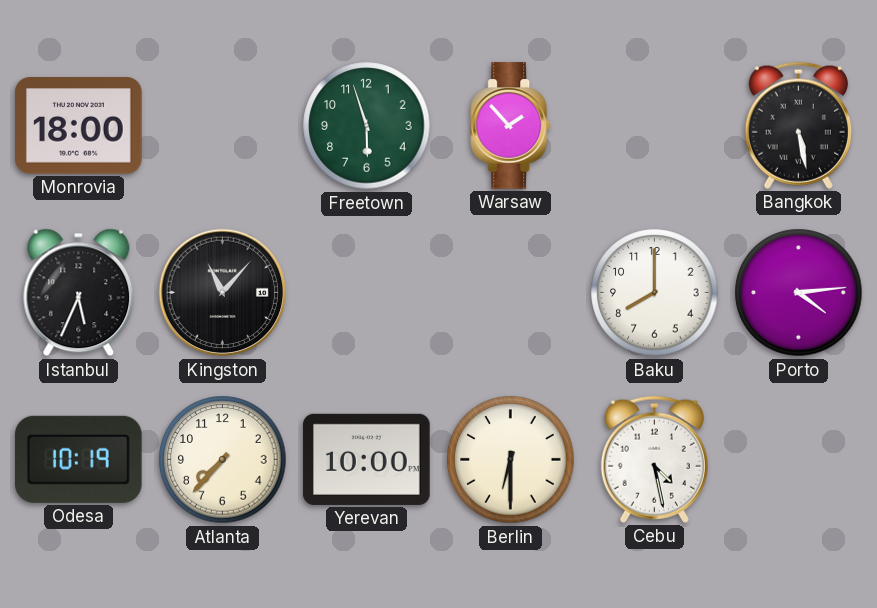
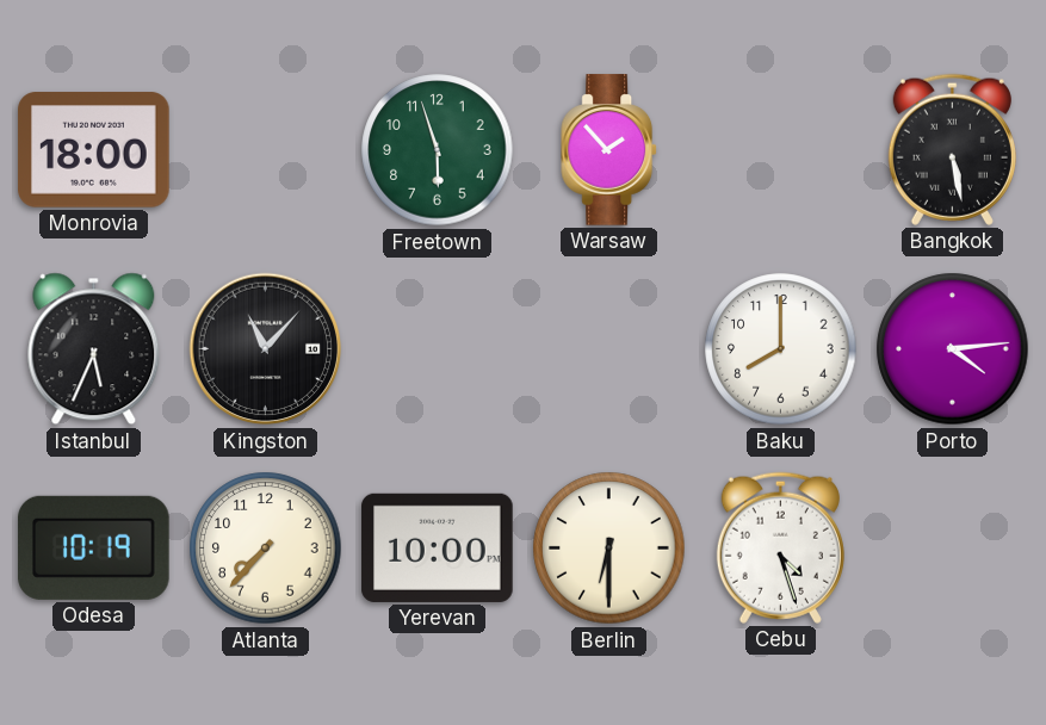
Cebu: 4:28 -> 4:27
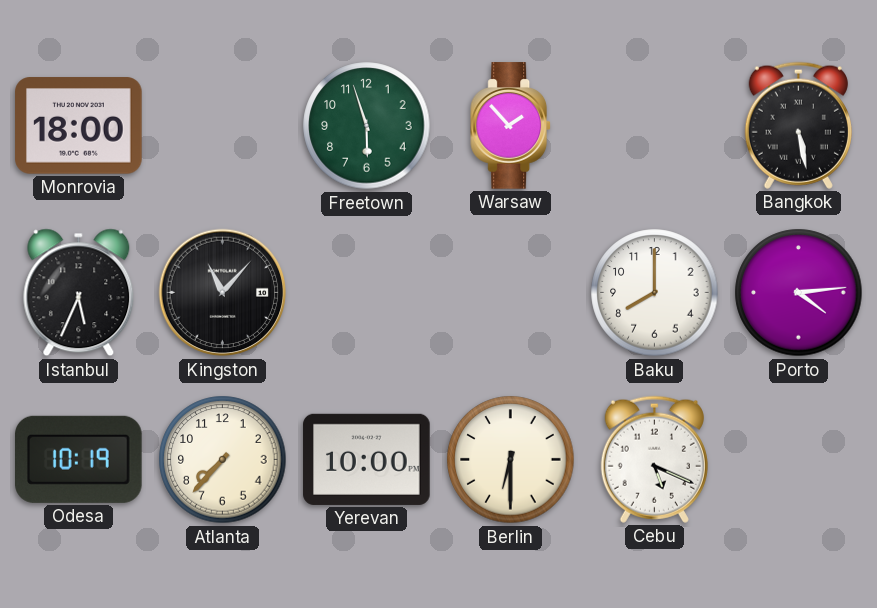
Cebu: 4:27 -> 5:19
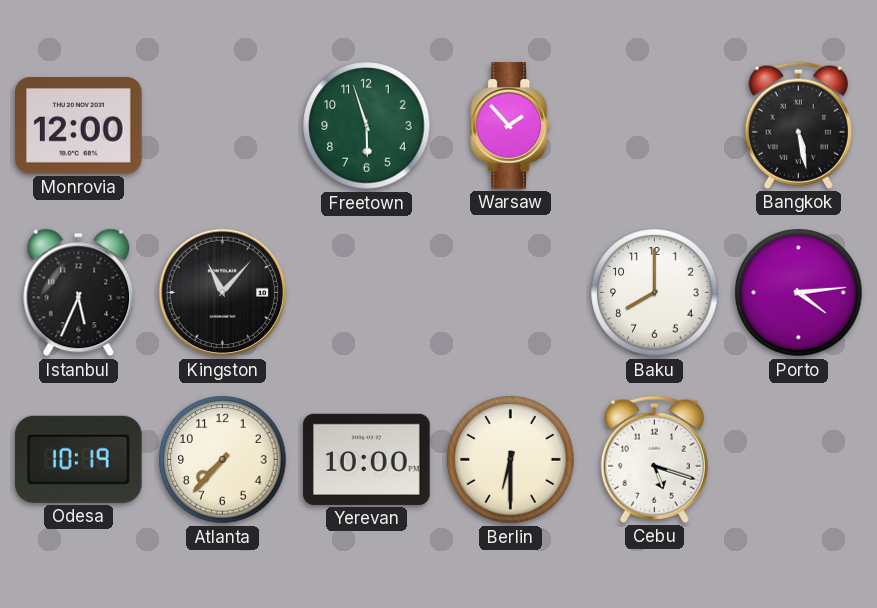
Monrovia: 18:00 -> 12:00
Cebu: 5:19 -> 5:18
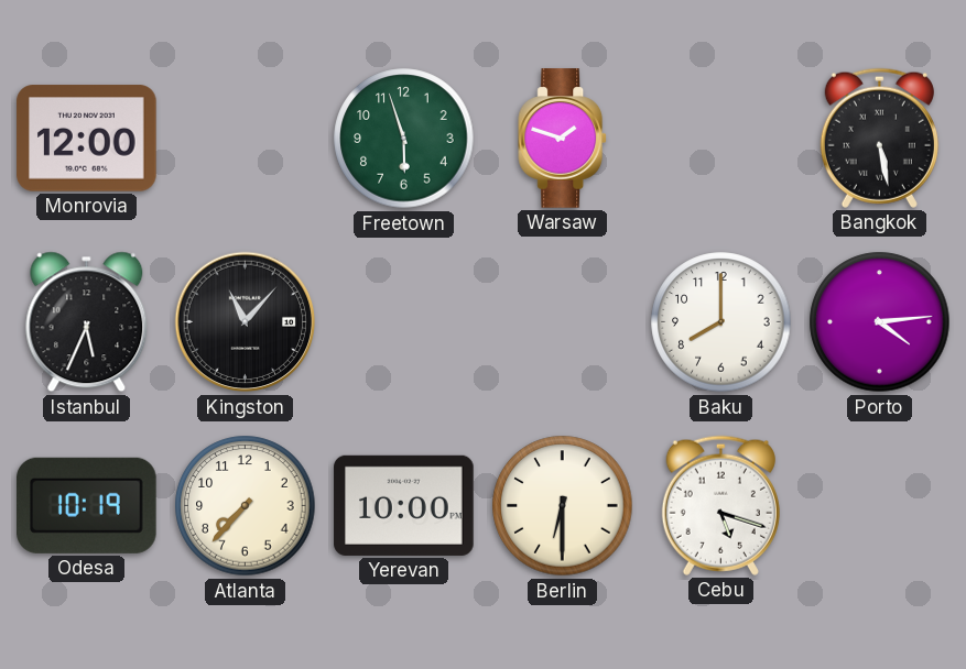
Warsaw: 1:53 -> 1:48
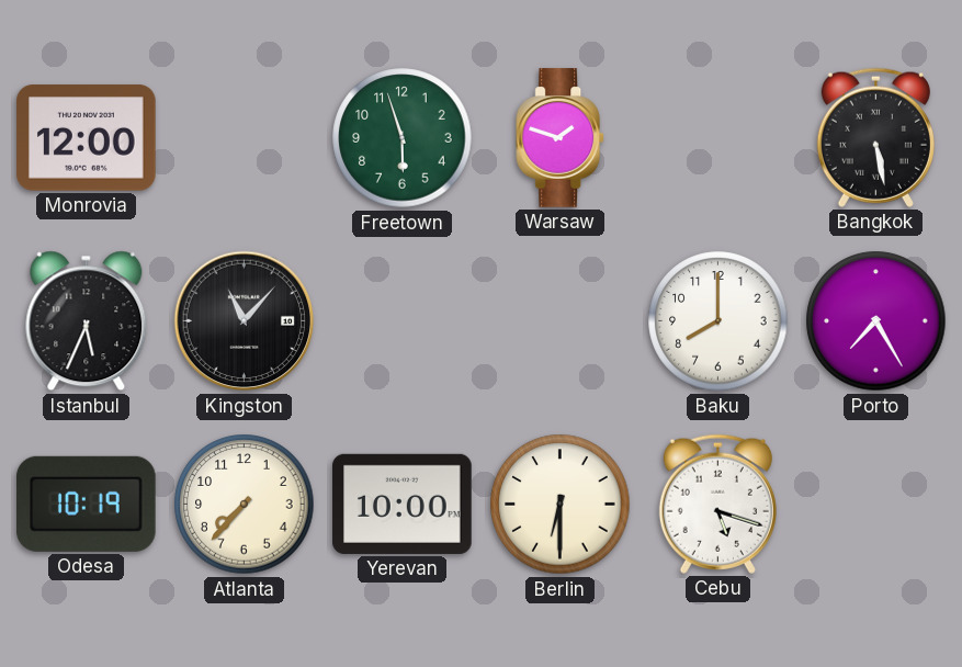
Porto: 4:14 -> 7:25
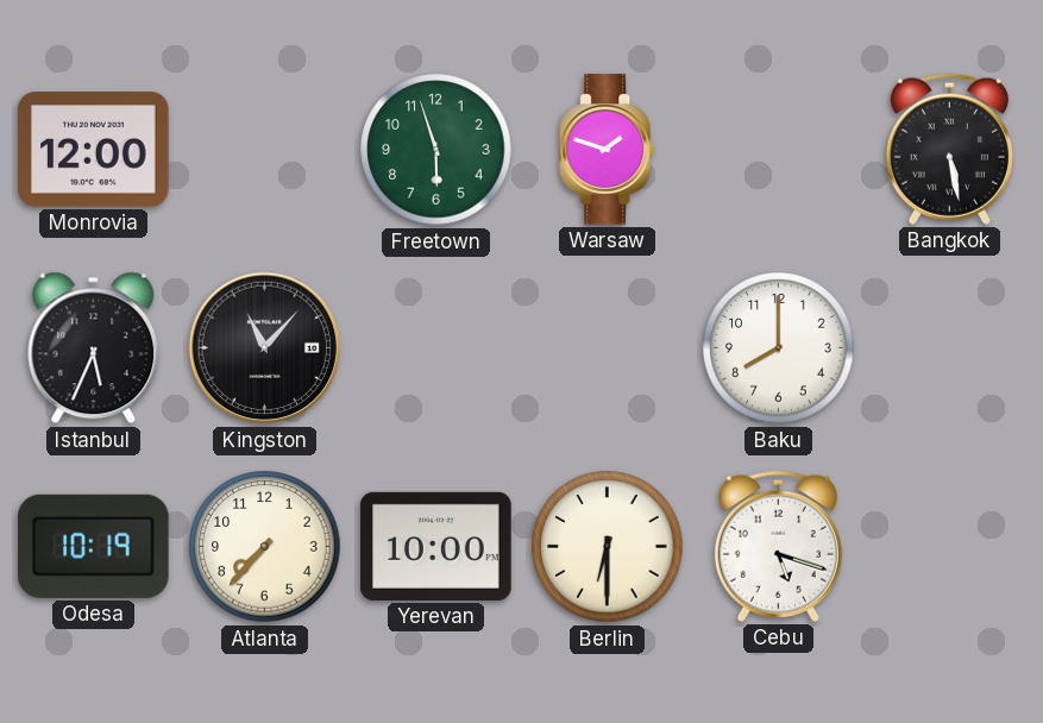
Porto: 7:25 -> none
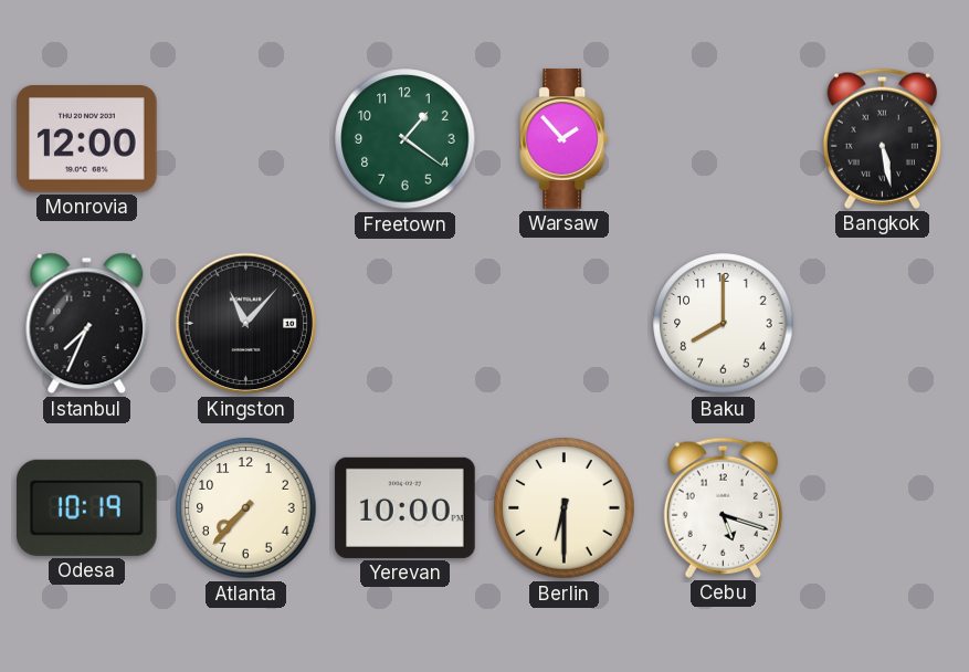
Freetown: 5:57 -> 1:21
Warsaw: 1:48 -> 1:53
Istanbul: 5:34 -> 7:34
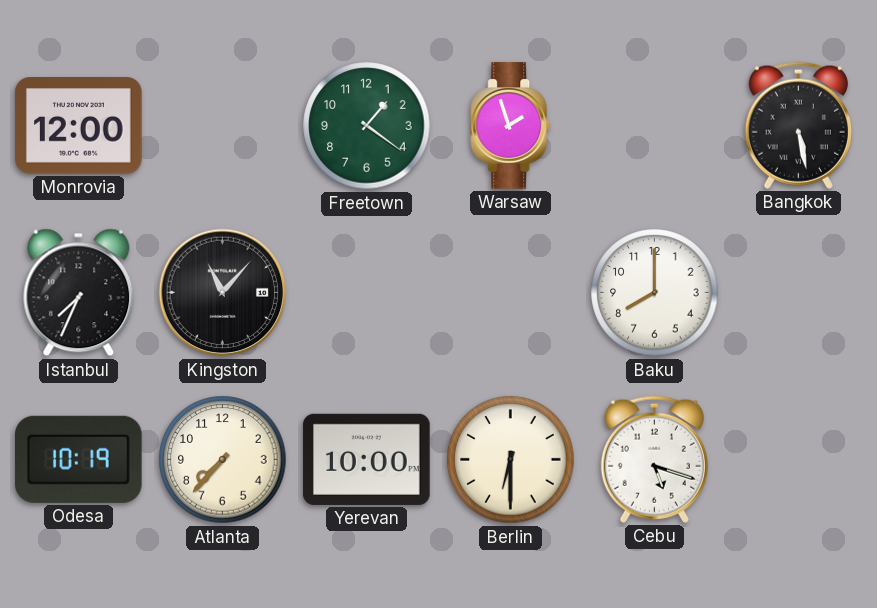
Warsaw: 1:53 -> 1:57
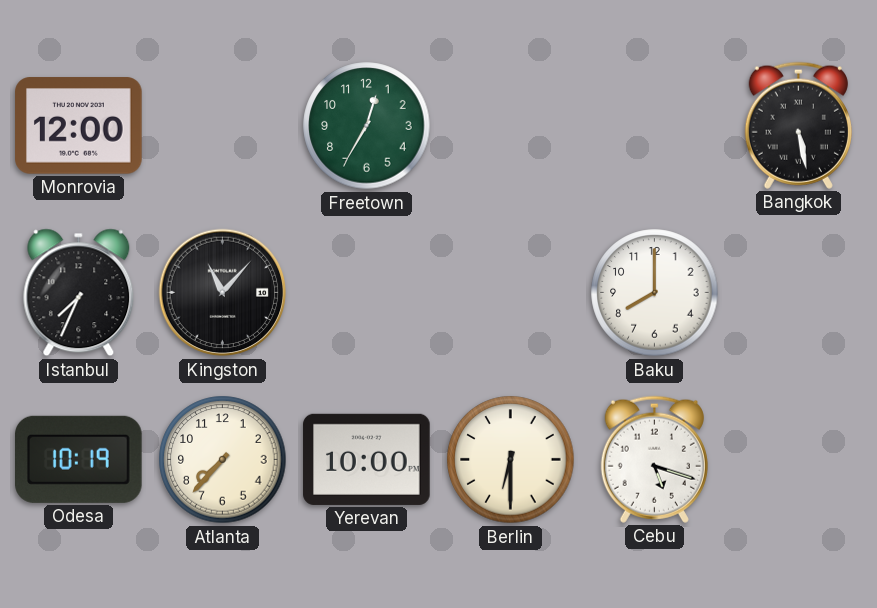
Freetown: 1:21 -> 12:35
Warsaw: 1:57 -> none
